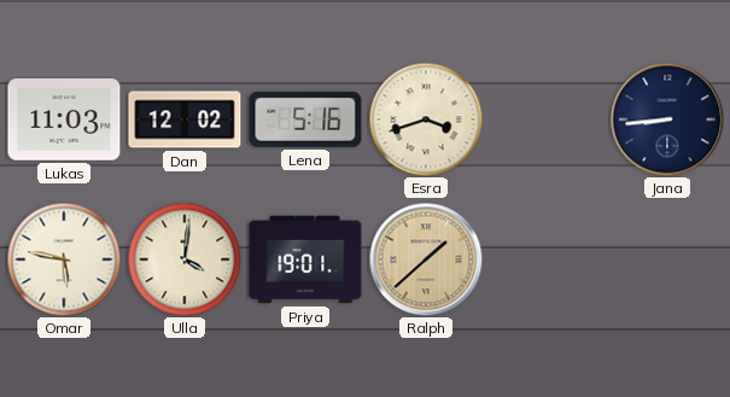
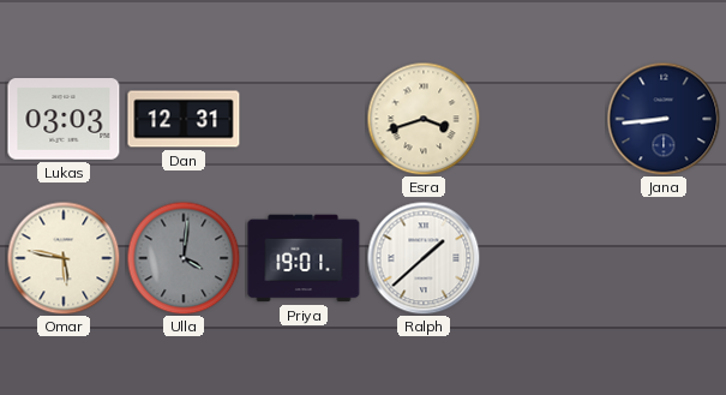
Lukas: 11:03 -> 03:03
Dan: 12:02 -> 12:31
Lena: 5:16 -> none
Ulla dial: cream -> grey
Ralph dial: champagne -> white
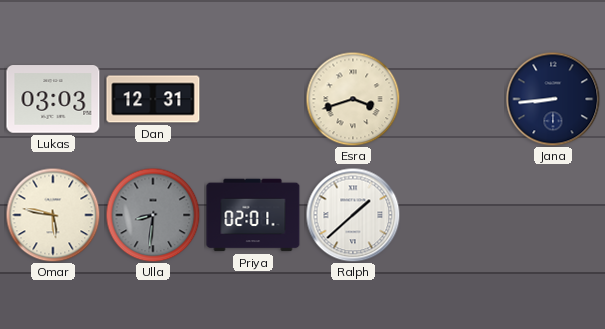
Ulla: 4:01 -> 8:31
Priya: 19:01 -> 02:01
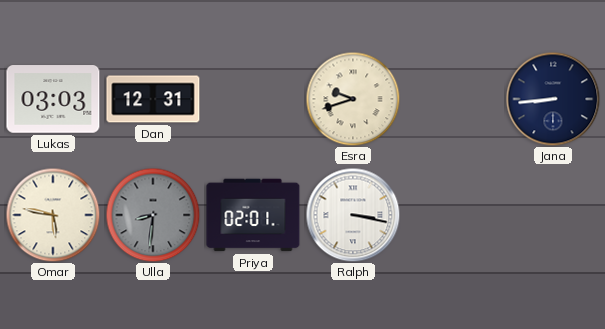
Esra: 3:42 -> 9:42
Ralph: 1:38 -> 3:17
